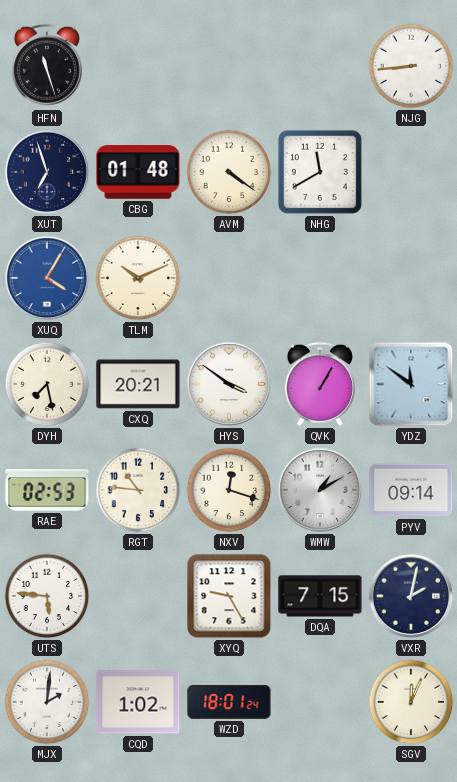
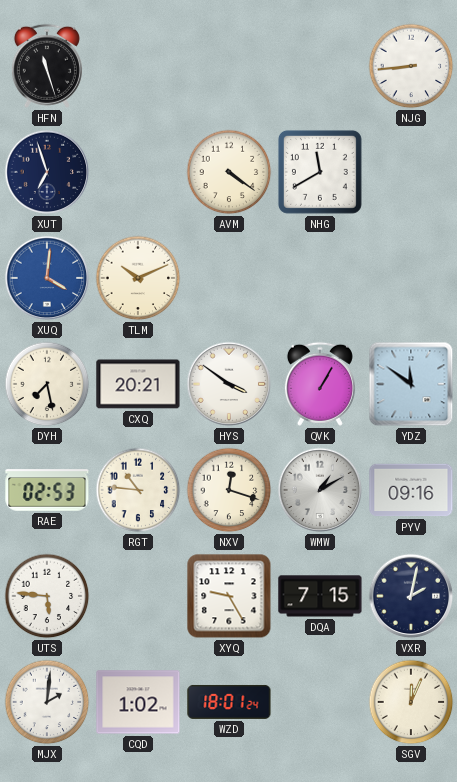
CBG: 01:48 -> none
XUQ: 4:05 -> 4:01
PYV: 09:14 -> 09:16
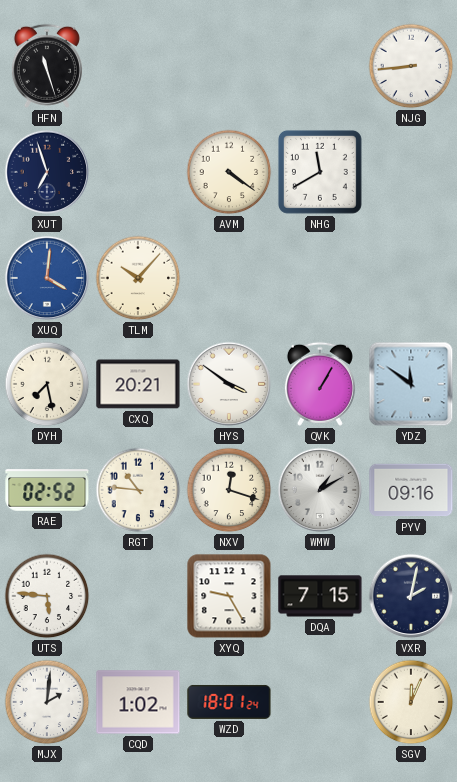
TLM: 10:11 -> 10:07
RAE: 02:53 -> 02:52
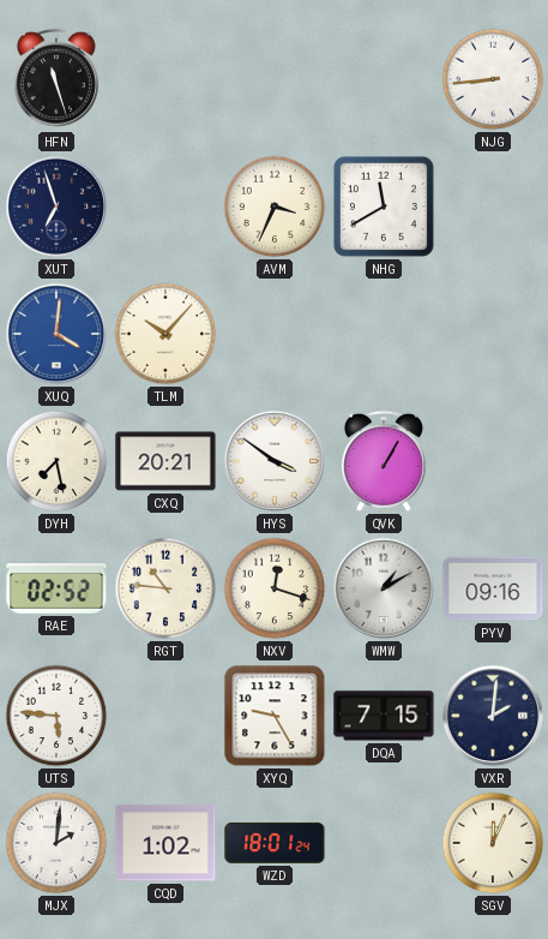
AVM: 4:21 -> 3:34
YDZ: 11:51 -> none
VXR: 2:02 -> 2:01
